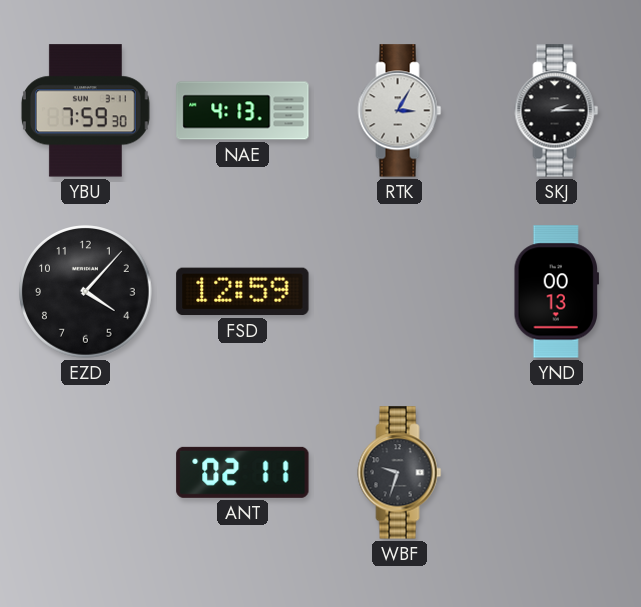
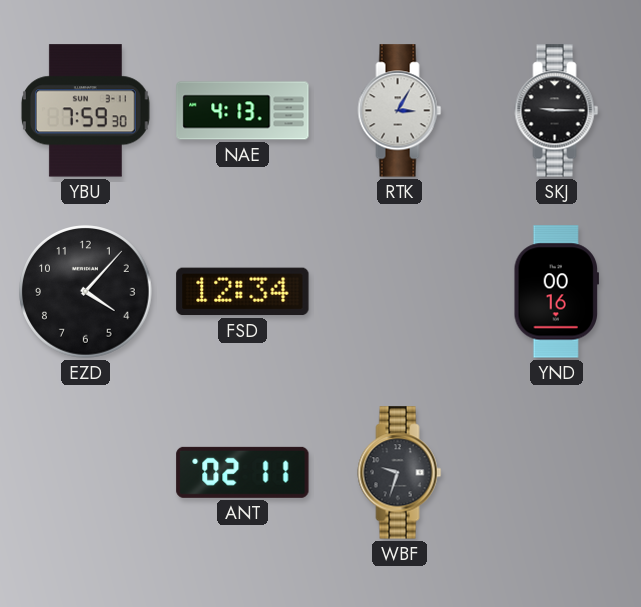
SKJ: 2:15 -> 9:15
FSD: 12:59 -> 12:34
YND: 00:13 -> 00:16
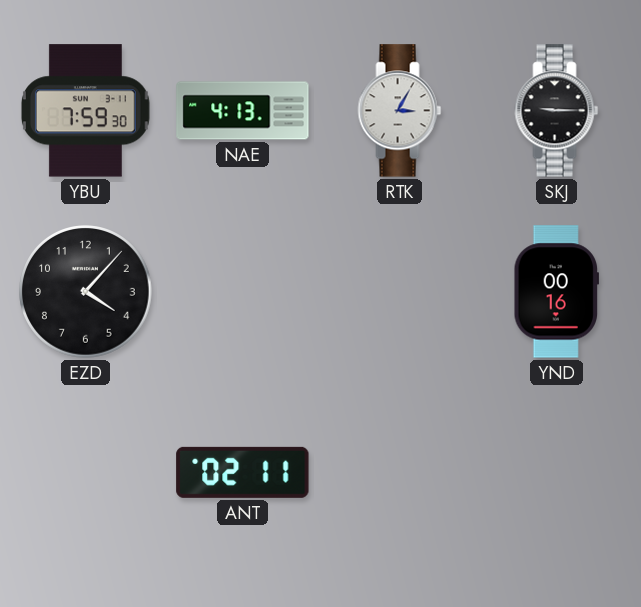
FSD: 12:34 -> none
WBF: 9:33 -> none
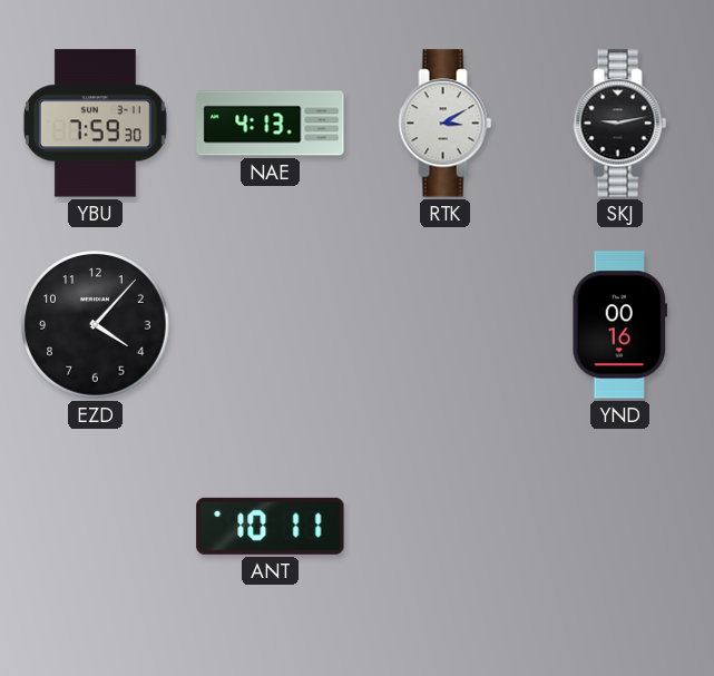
RTK: 3:05 -> 3:10
SKJ: 9:15 -> 9:13
ANT: 02:11 -> 10:11
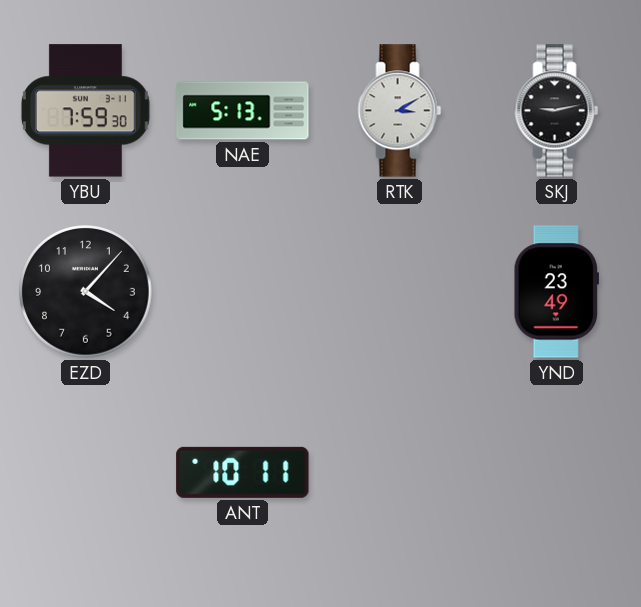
NAE: 4:13 -> 5:13
YND: 00:16 -> 23:49
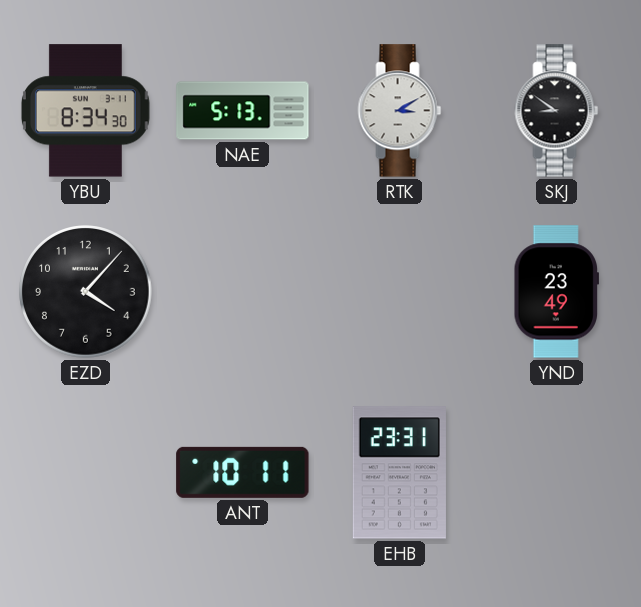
YBU: 7:59 -> 8:34
SKJ: 9:13 -> 8:51
EHB: none -> 23:31
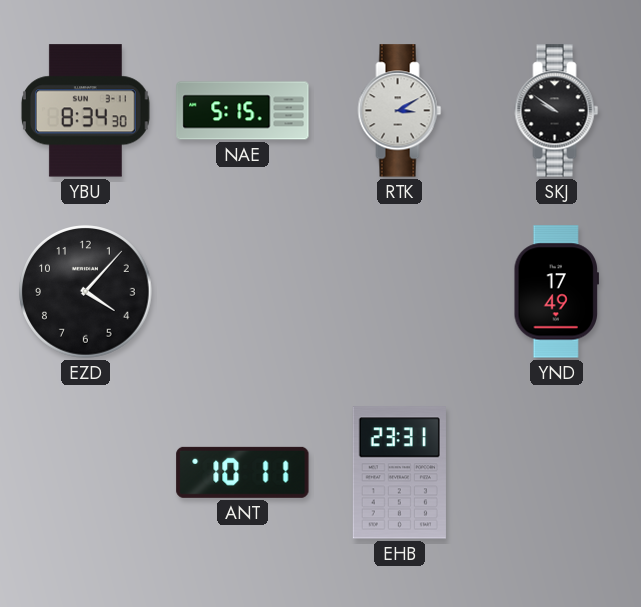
NAE: 5:13 -> 5:15
SKJ: 8:51 -> 9:51
YND: 23:49 -> 17:49
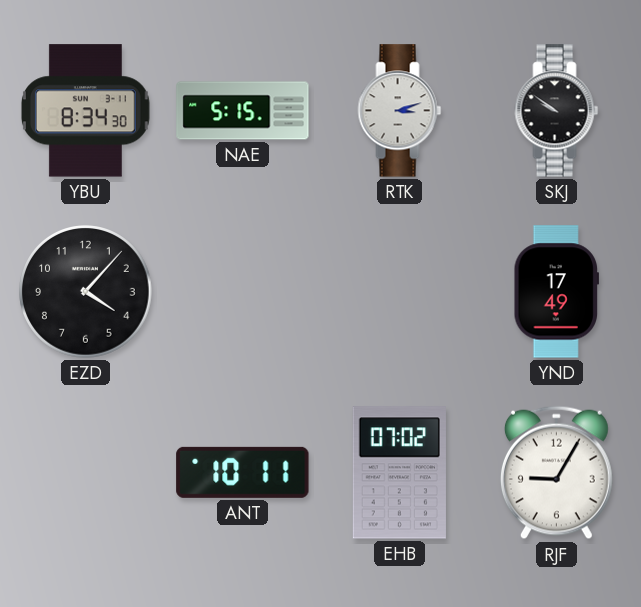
RTK: 3:10 -> 3:12
EHB: 23:31 -> 07:02
RJF: none -> 9:05
